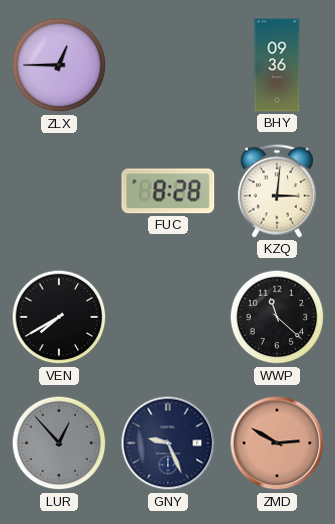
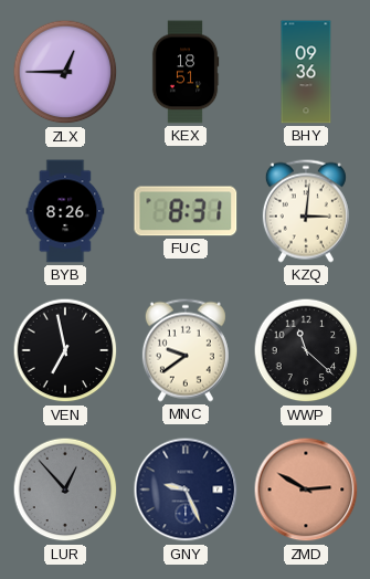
KEX: none -> 18:51
BYB: none -> 8:26
FUC: 8:28 -> 8:31
VEN: 7:40 -> 6:58
MNC: none -> 9:39
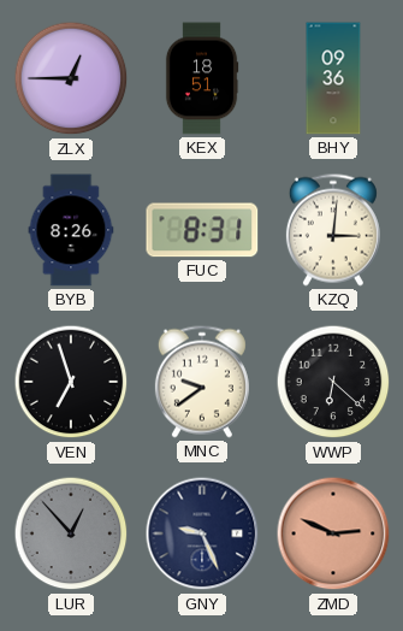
VEN: 6:58 -> 6:57
WWP: 11:22 -> 6:22
ZMD: 2:50 -> 2:49
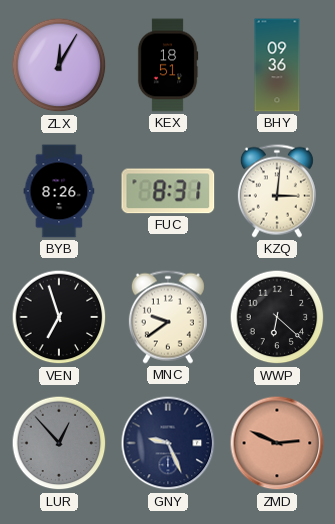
ZLX: 12:45 -> 12:05
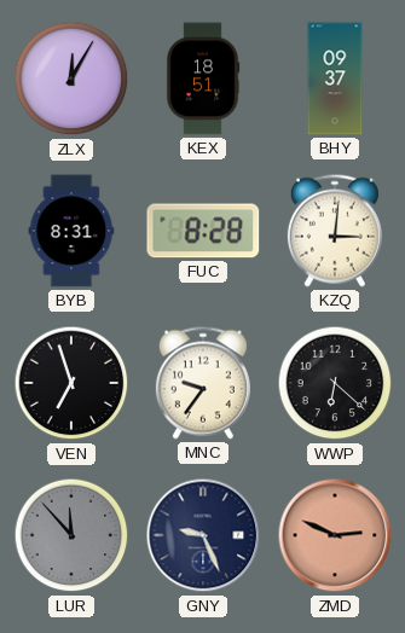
BHY: 09:36 -> 09:37
BYB: 8:26 -> 8:31
FUC: 8:31 -> 8:28
MNC: 9:39 -> 9:36
LUR: 12:53 -> 11:53
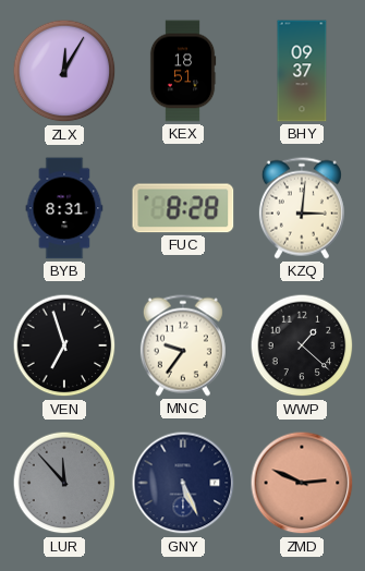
WWP: 6:22 -> 1:22
GNY: 9:26 -> 5:26
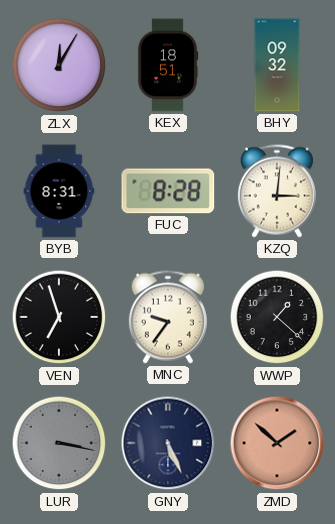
BHY: 09:37 -> 09:32
LUR: 11:53 -> 3:17
ZMD: 2:49 -> 1:52
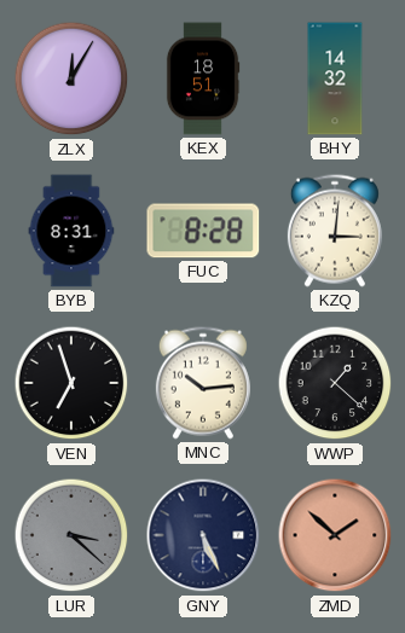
BHY: 09:32 -> 14:32
MNC: 9:36 -> 10:14
LUR: 3:17 -> 3:22
